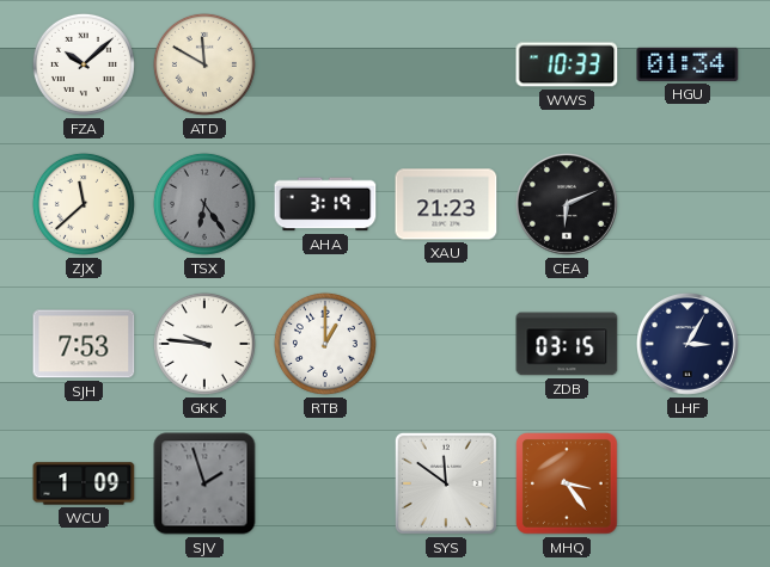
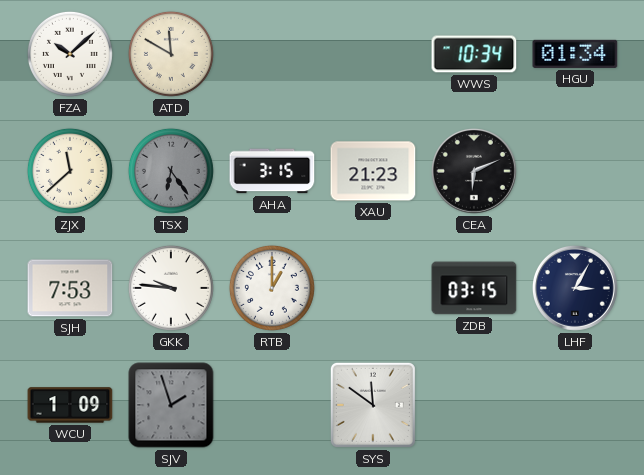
WWS: 10:33 -> 10:34
AHA: 3:19 -> 3:15
MHQ: 3:24 -> none
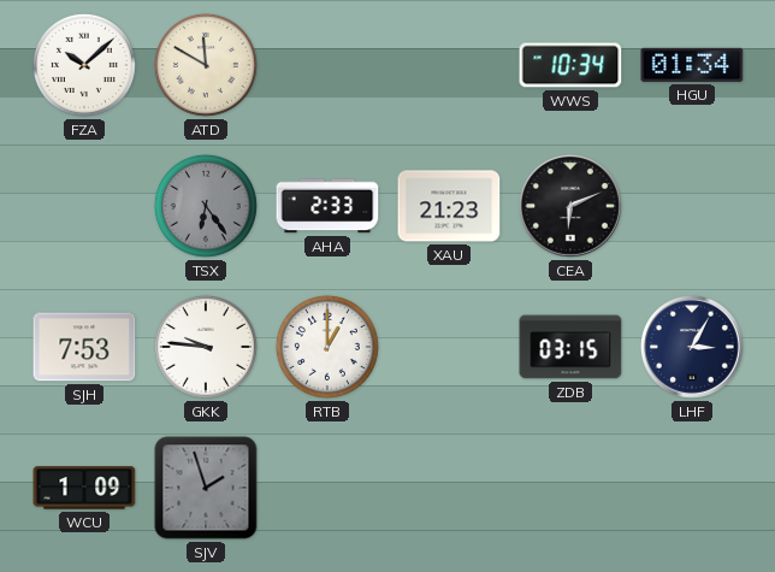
ZJX: 11:38 -> none
AHA: 3:15 -> 2:33
SYS: 11:51 -> none
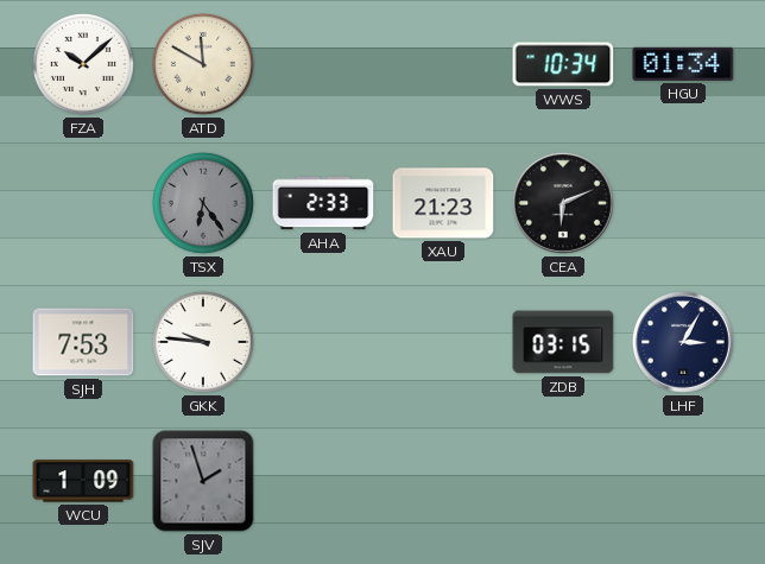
RTB: 1:00 -> none
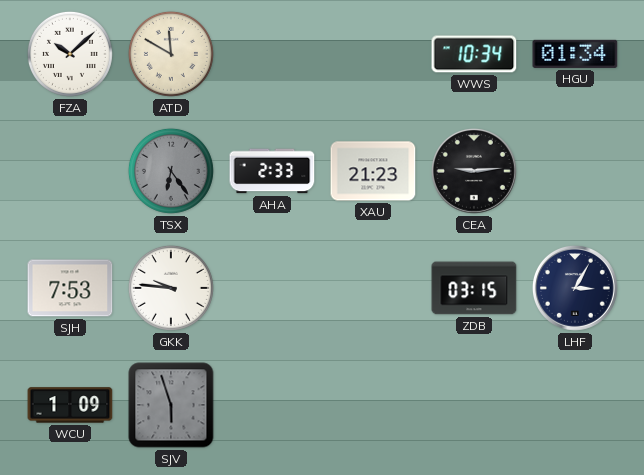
CEA: 6:11 -> 9:14
SJV: 1:57 -> 5:57
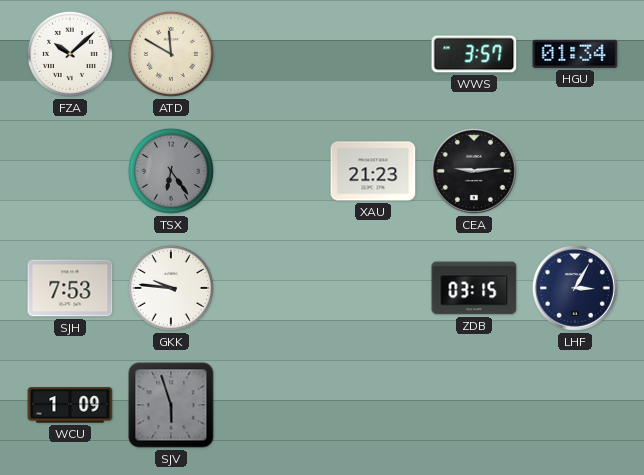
WWS: 10:34 -> 3:57
AHA: 2:33 -> none
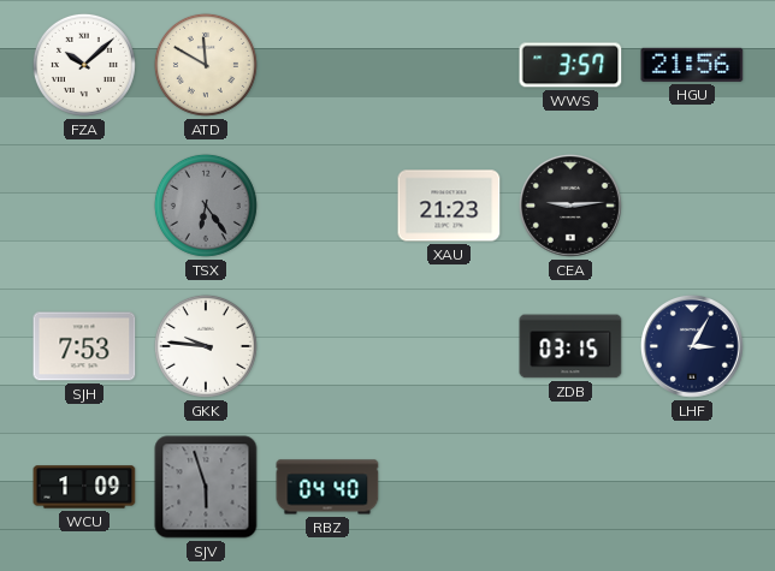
HGU: 01:34 -> 21:56
RBZ: none -> 04:40
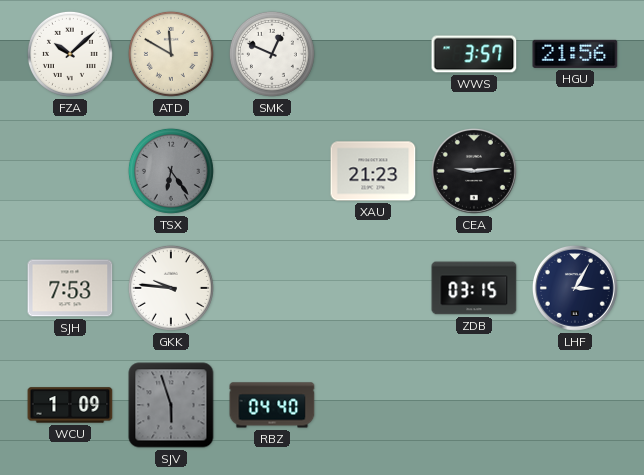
SMK: none -> 12:49
